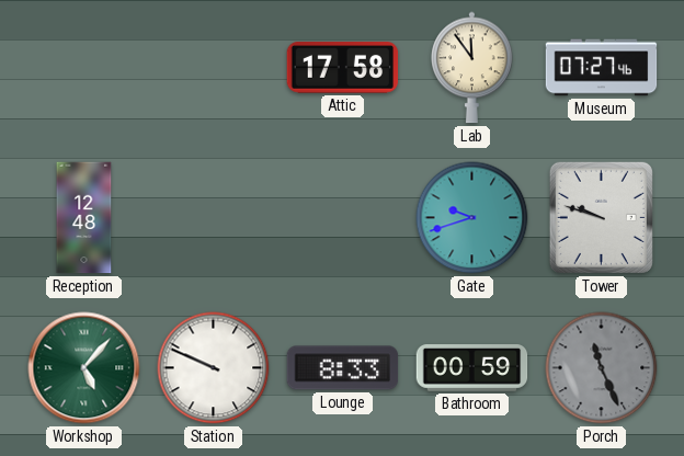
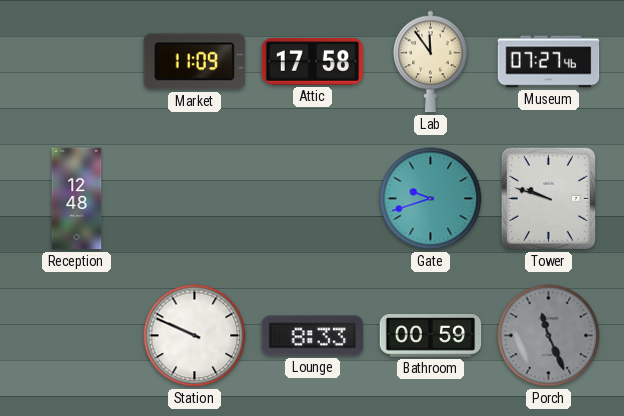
Market: none -> 11:09
Workshop: 5:07 -> none
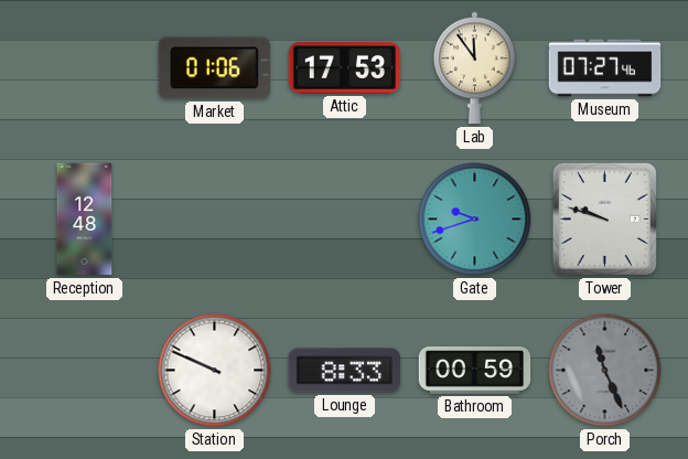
Market: 11:09 -> 01:06
Attic: 17:58 -> 17:53
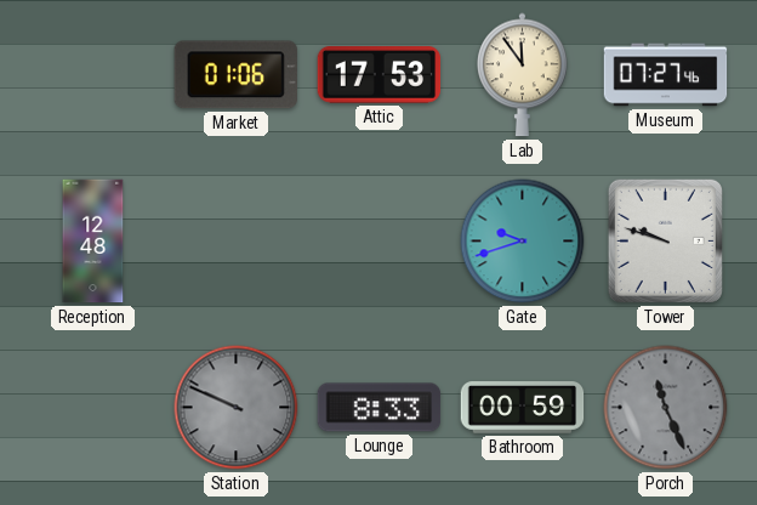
Station dial: white -> grey
